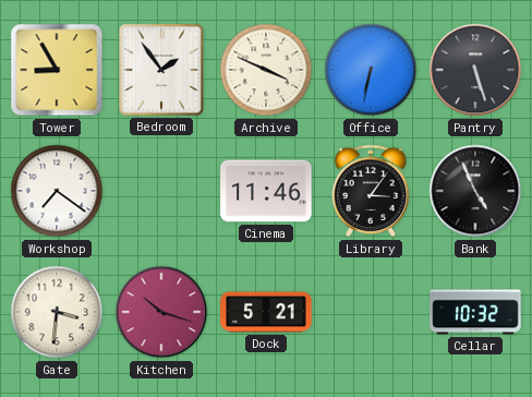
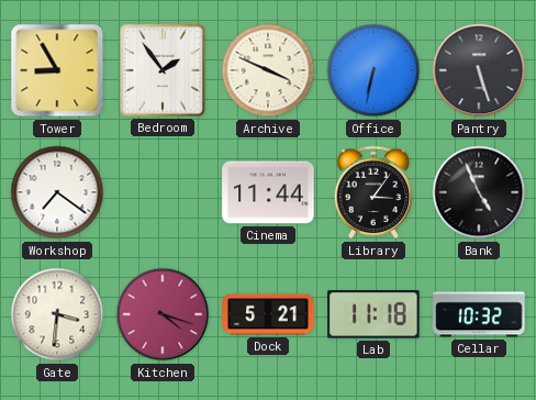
Cinema: 11:46 -> 11:44
Kitchen: 10:18 -> 4:18
Lab: none -> 11:18
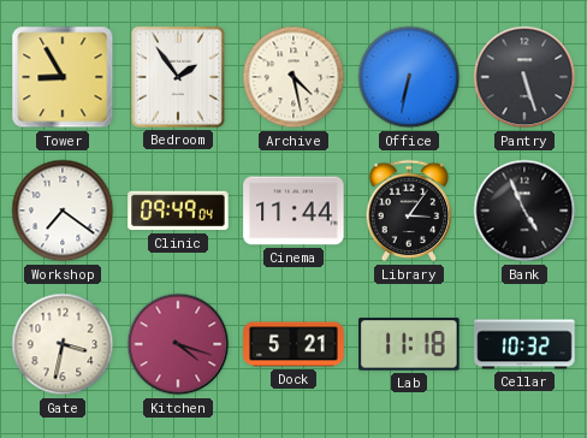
Archive: 3:49 -> 4:28
Clinic: none -> 09:49
Gate: 3:31 -> 3:32
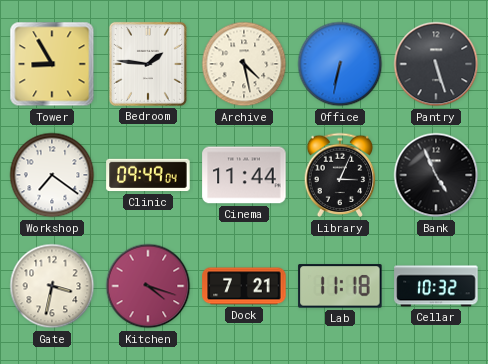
Bedroom: 1:54 -> 1:46
Library: 3:06 -> 3:04
Dock: 5:21 -> 7:21
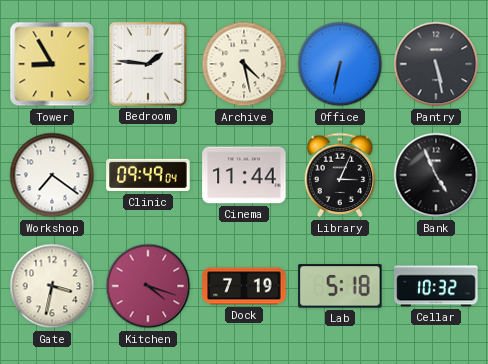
Pantry: 5:27 -> 5:28
Dock: 7:21 -> 7:19
Lab: 11:18 -> 5:18
